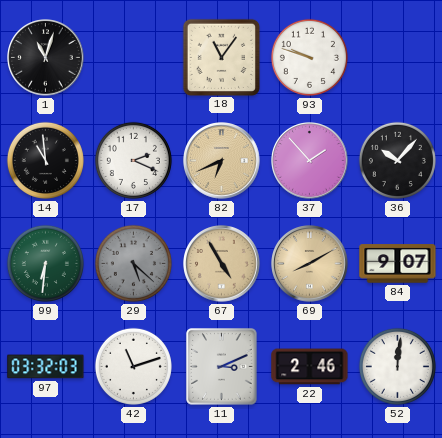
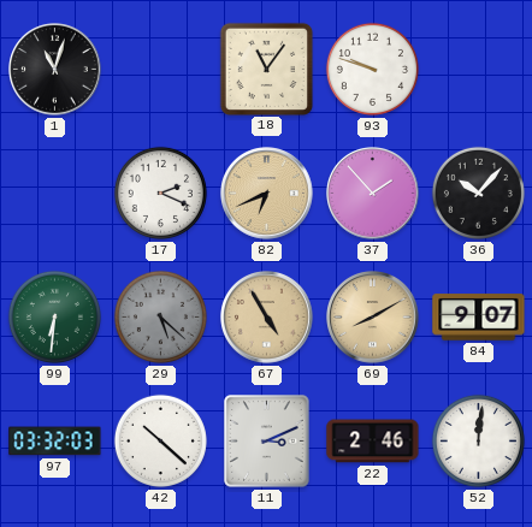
14: 10:59 -> none
42: 11:12 -> 10:22
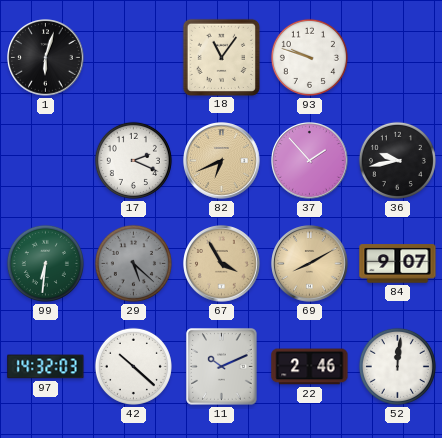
1: 11:03 -> 6:03
36: 10:07 -> 9:43
67: 4:55 -> 3:55
97: 03:32 -> 14:32
11: 3:11 -> 10:11
